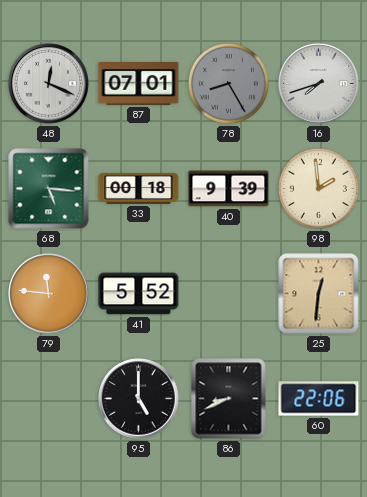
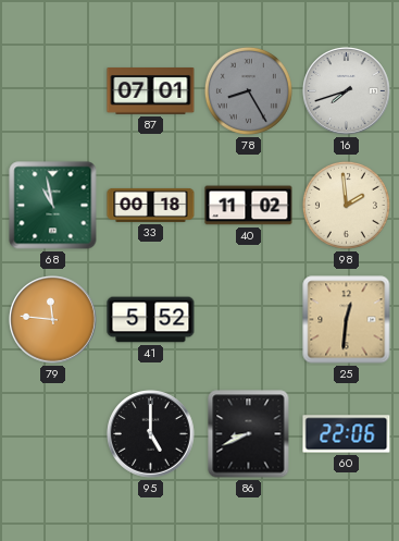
48: 12:19 -> none
68: 5:16 -> 10:58
40: 9:39 -> 11:02
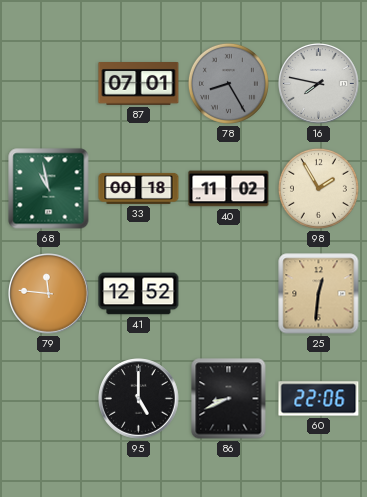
16: 7:42 -> 7:47
98: 1:59 -> 1:55
41: 5:52 -> 12:52
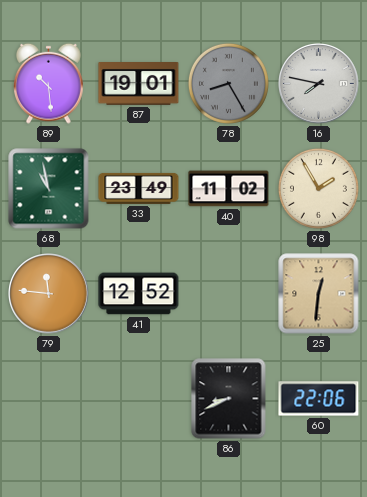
89: none -> 10:29
87: 07:01 -> 19:01
33: 00:18 -> 23:49
95: 5:00 -> none
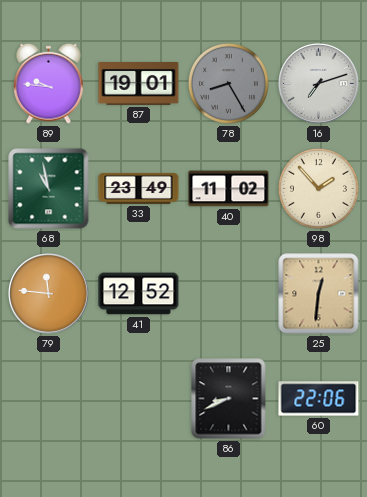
89: 10:29 -> 9:46
16: 7:47 -> 7:12
98: 1:55 -> 1:53
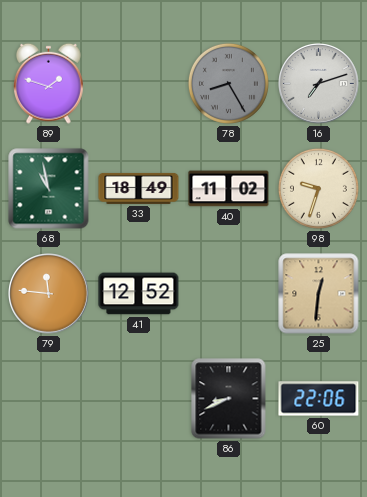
89: 9:46 -> 1:48
87: 19:01 -> none
33: 23:49 -> 18:49
98: 1:53 -> 9:33
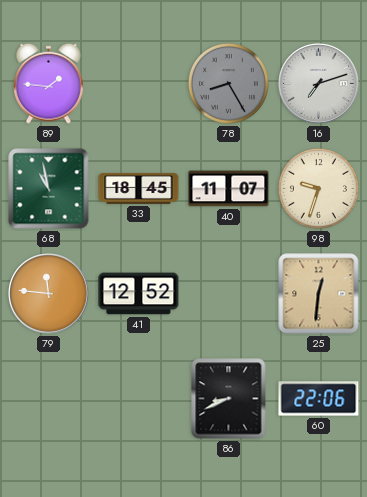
89: 1:48 -> 1:46
33: 18:49 -> 18:45
40: 11:02 -> 11:07
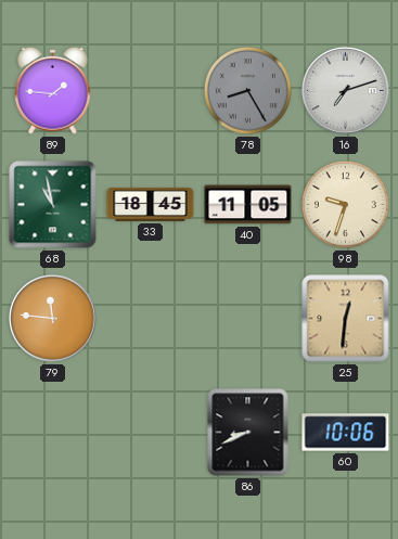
40: 11:07 -> 11:05
41: 12:52 -> none
60: 22:06 -> 10:06
